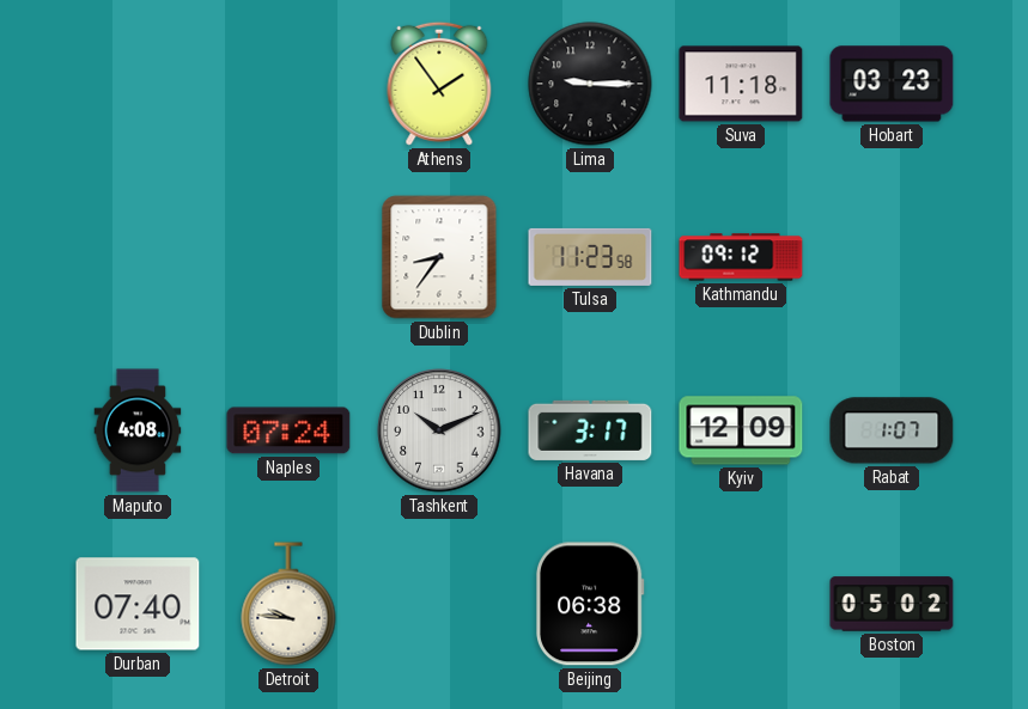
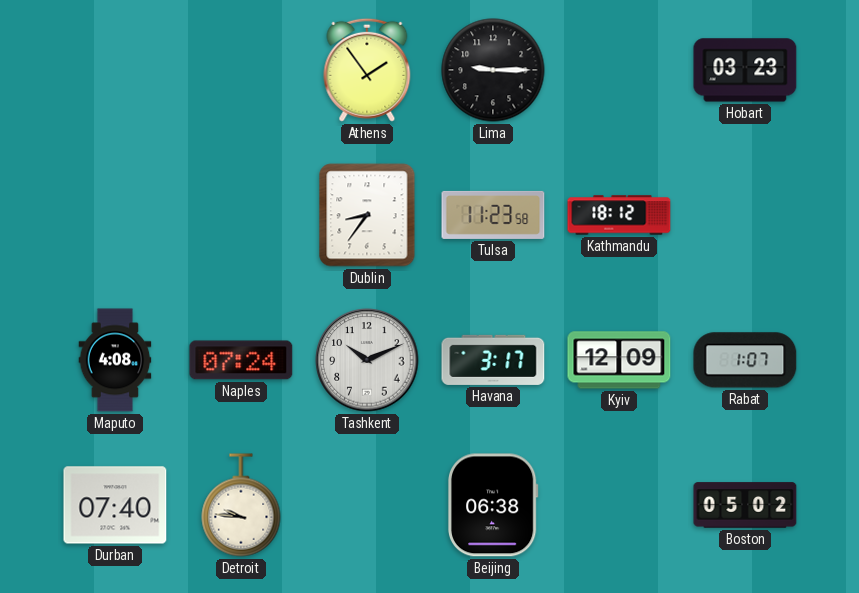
Suva: 11:18 -> none
Kathmandu: 09:12 -> 18:12
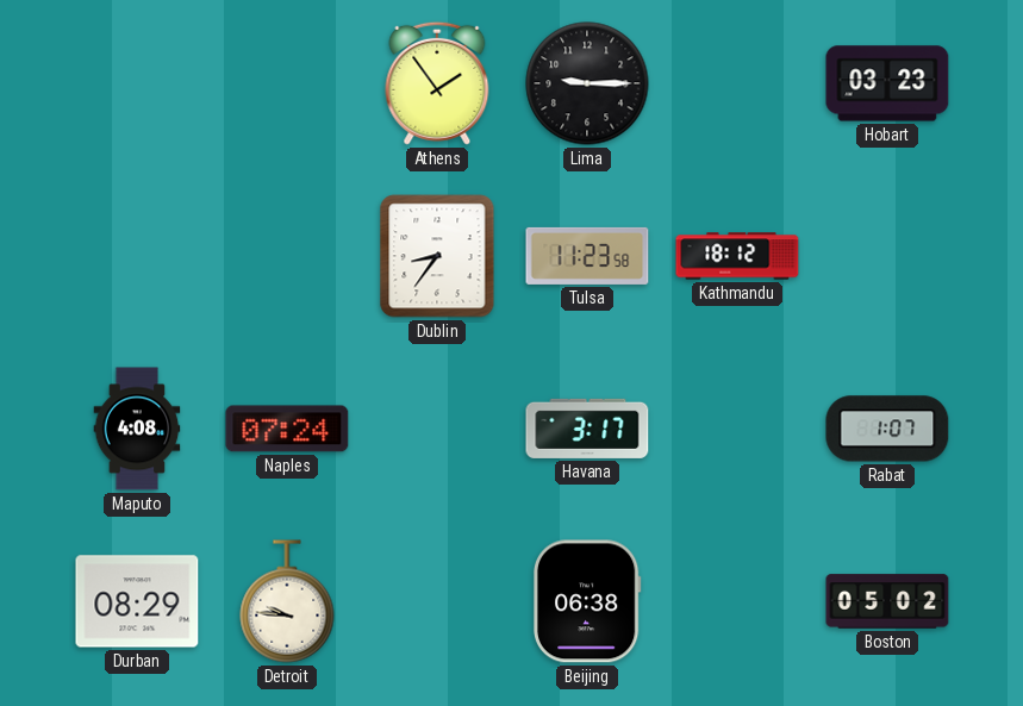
Tashkent: 10:11 -> none
Kyiv: 12:09 -> none
Durban: 07:40 -> 08:29
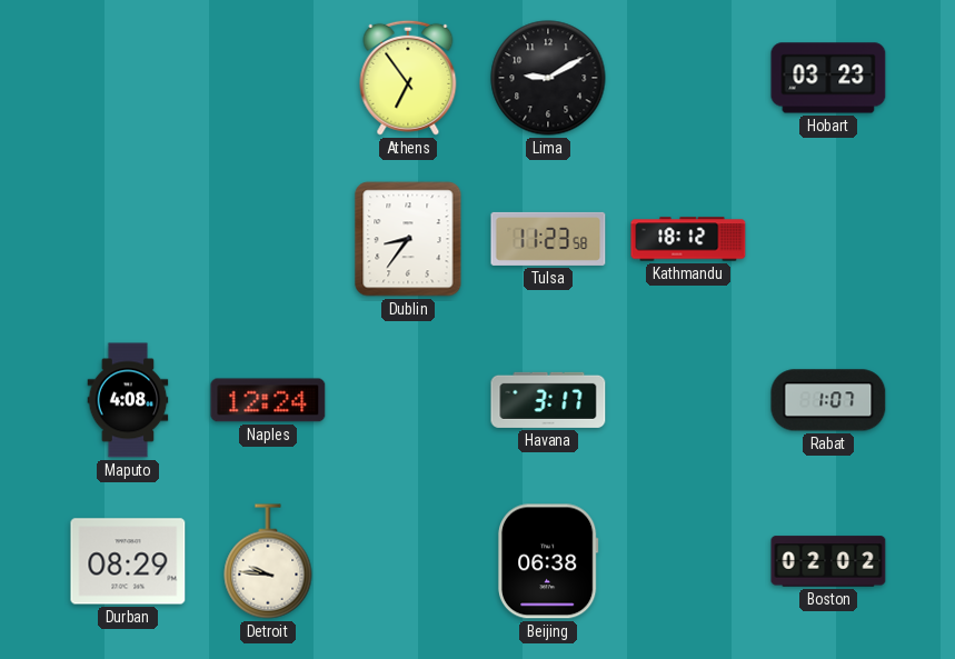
Athens: 1:54 -> 6:54
Lima: 9:15 -> 9:10
Naples: 07:24 -> 12:24
Boston: 05:02 -> 02:02
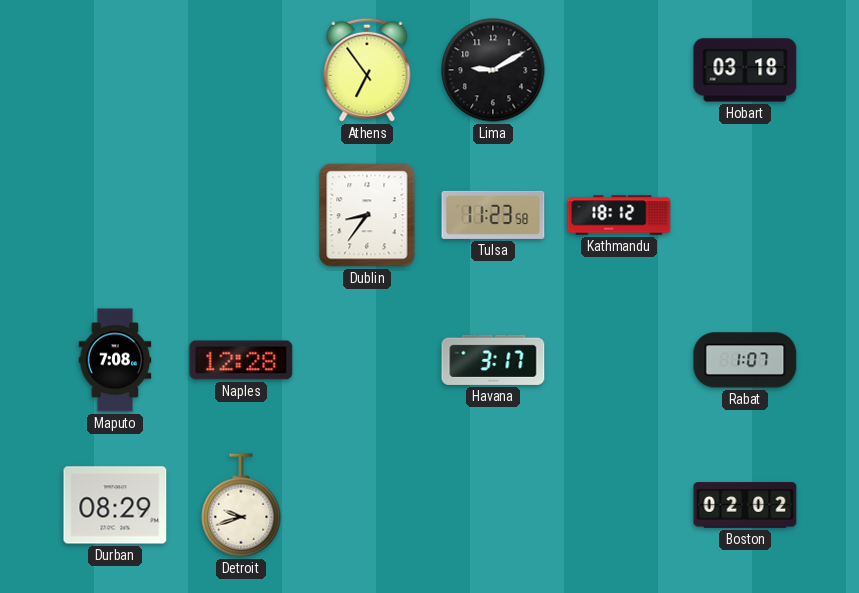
Hobart: 03:23 -> 03:18
Maputo: 4:08 -> 7:08
Naples: 12:24 -> 12:28
Detroit: 9:46 -> 9:42
Beijing: 06:38 -> none
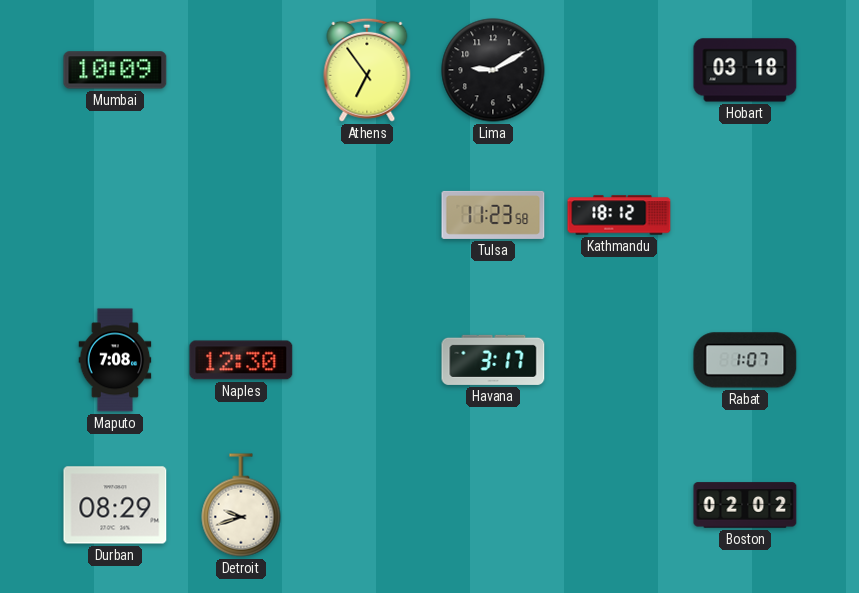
Mumbai: none -> 10:09
Dublin: 8:36 -> none
Naples: 12:28 -> 12:30
